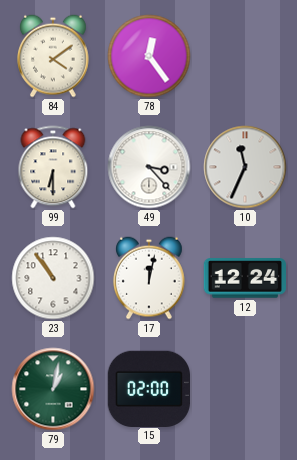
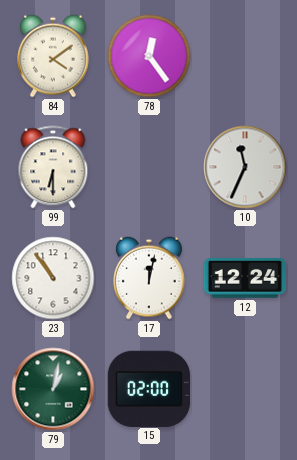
49: 3:23 -> none
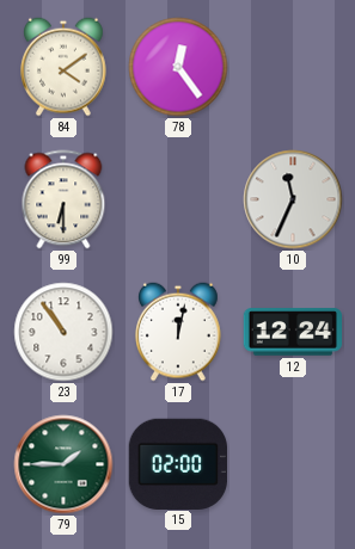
79: 1:02 -> 1:45
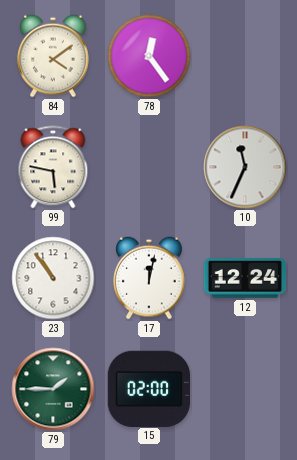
99: 6:30 -> 5:47
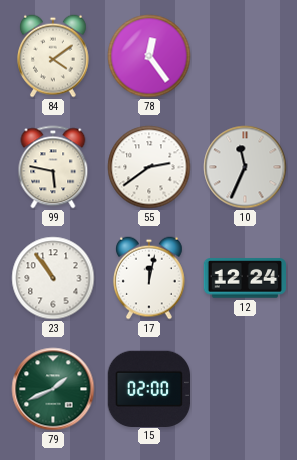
55: none -> 2:39
79: 1:45 -> 1:41
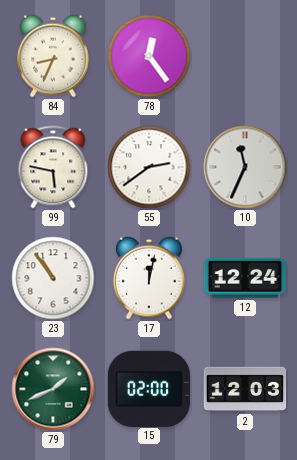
84: 4:09 -> 8:34
2: none -> 12:03
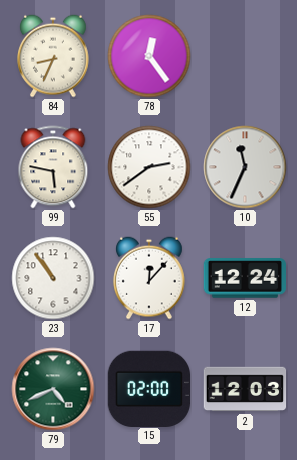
17: 12:02 -> 12:07
79: 1:41 -> 4:41
